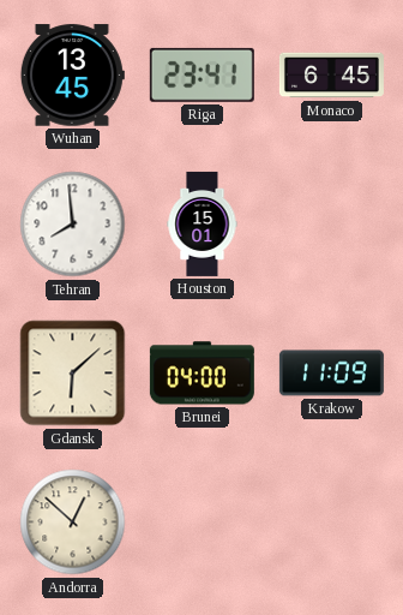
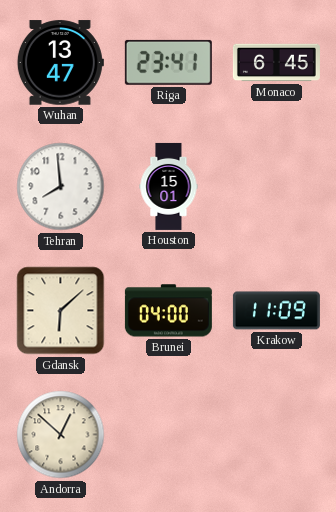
Wuhan: 13:45 -> 13:47
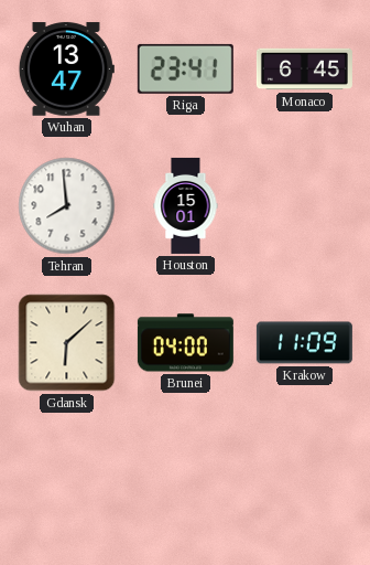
Andorra: 12:52 -> none
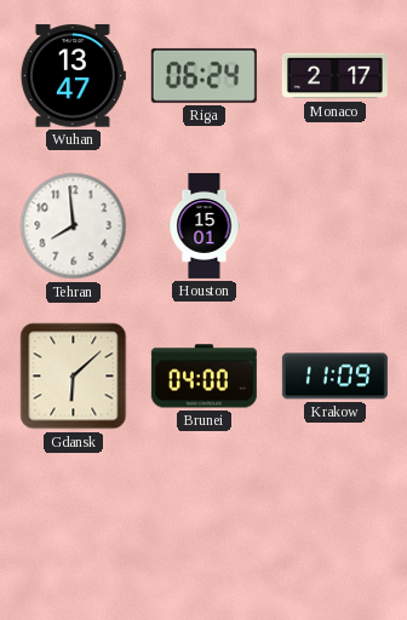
Riga: 23:41 -> 06:24
Monaco: 6:45 -> 2:17
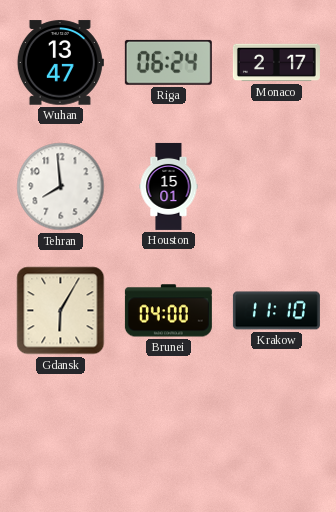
Gdansk: 6:08 -> 6:05
Krakow: 11:09 -> 11:10
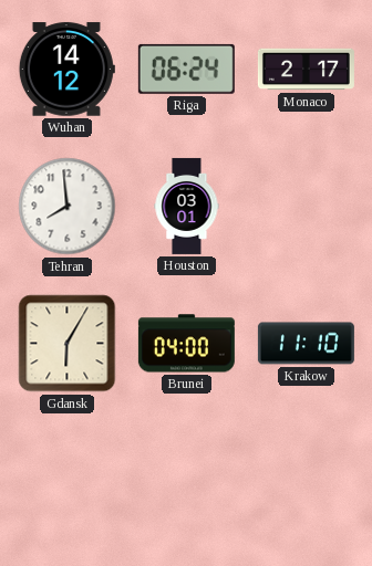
Wuhan: 13:47 -> 14:12
Houston: 15:01 -> 03:01
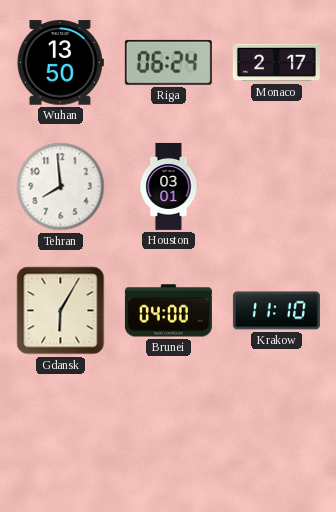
Wuhan: 14:12 -> 13:50
